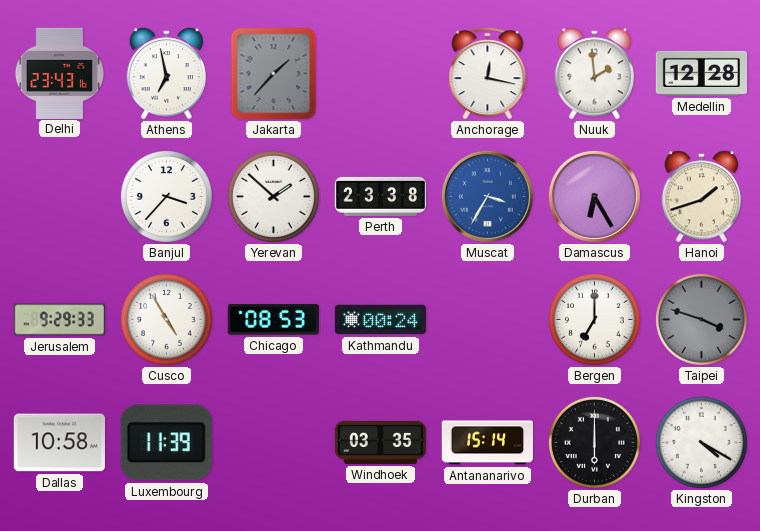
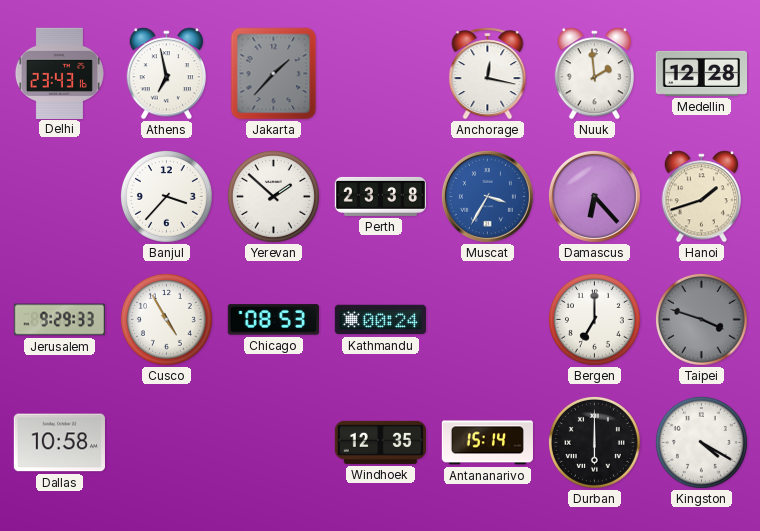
Damascus: 6:25 -> 6:23
Luxembourg: 11:39 -> none
Windhoek: 03:35 -> 12:35
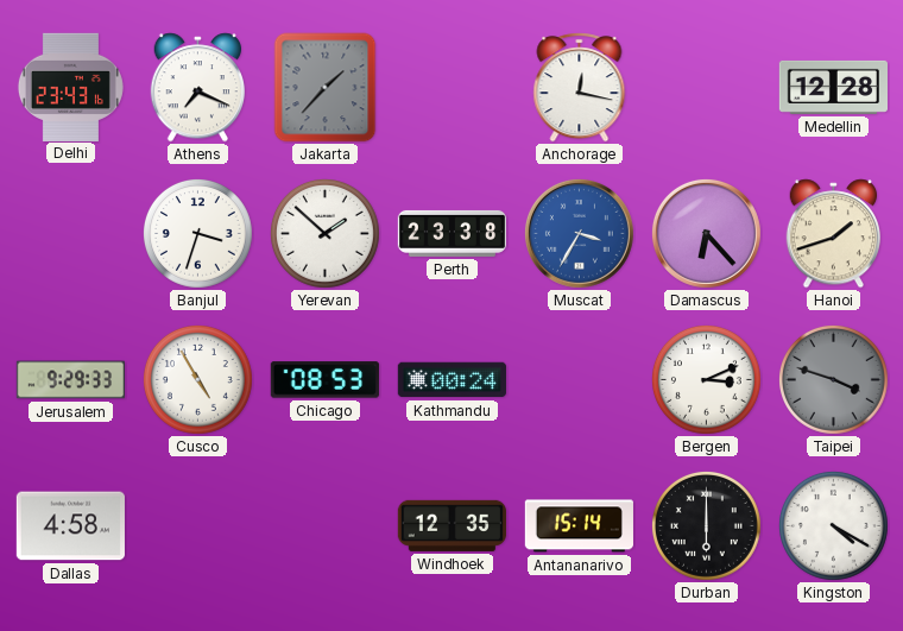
Athens: 6:58 -> 7:19
Nuuk: 1:59 -> none
Banjul: 3:37 -> 3:33
Bergen: 7:00 -> 3:11
Dallas: 10:58 -> 4:58
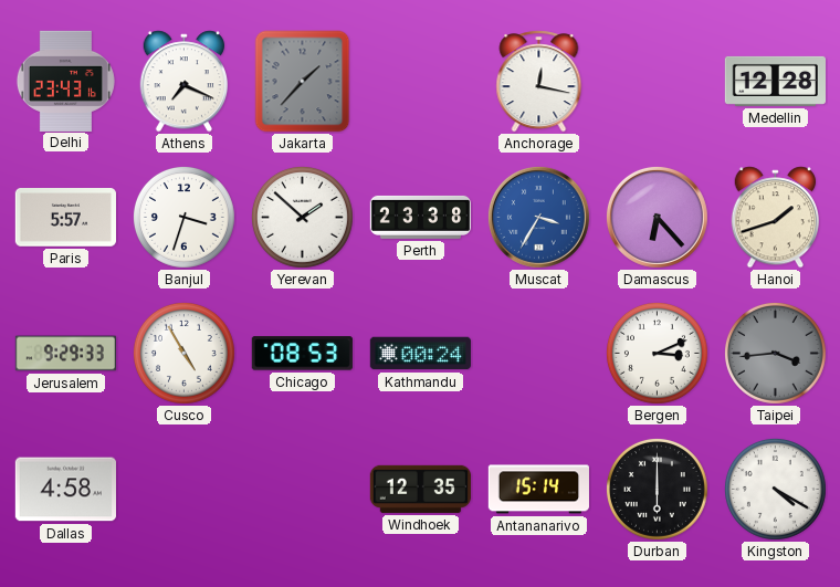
Paris: none -> 5:57
Taipei: 3:48 -> 3:44
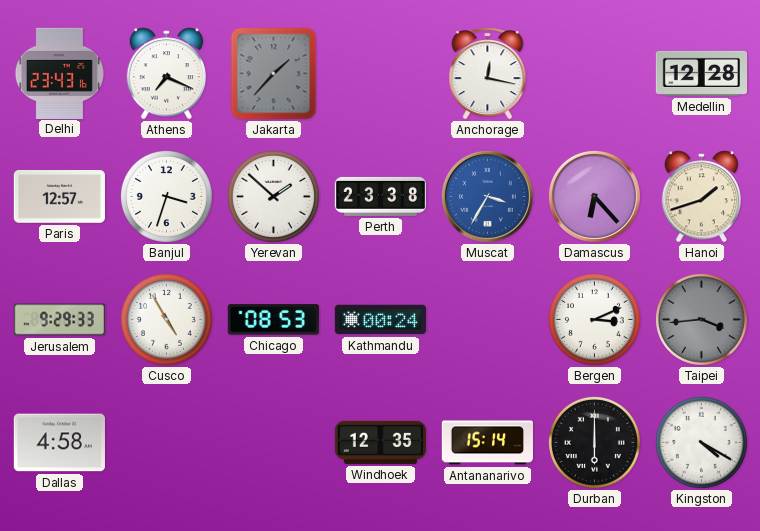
Paris: 5:57 -> 12:57
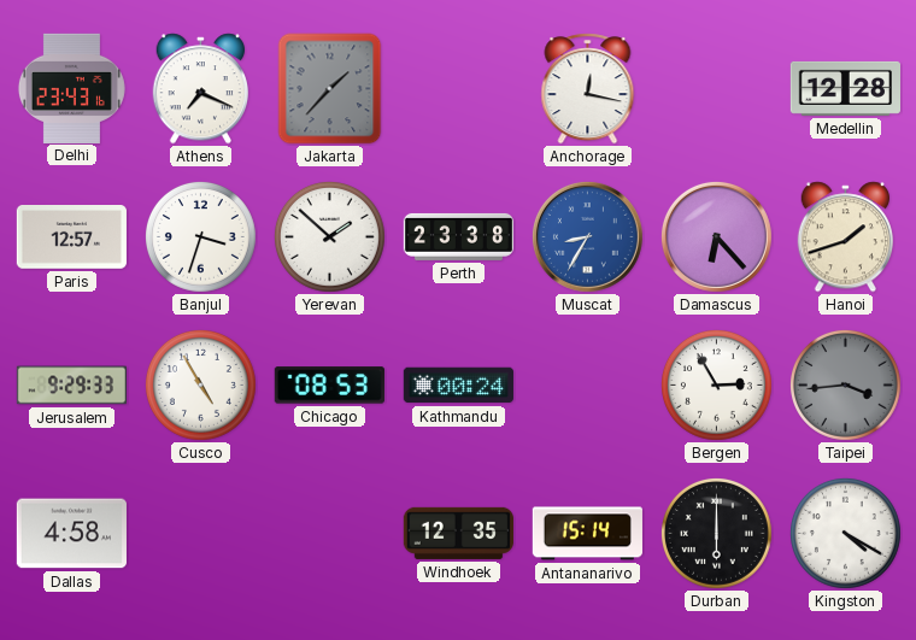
Muscat: 3:35 -> 8:35
Bergen: 3:11 -> 2:55
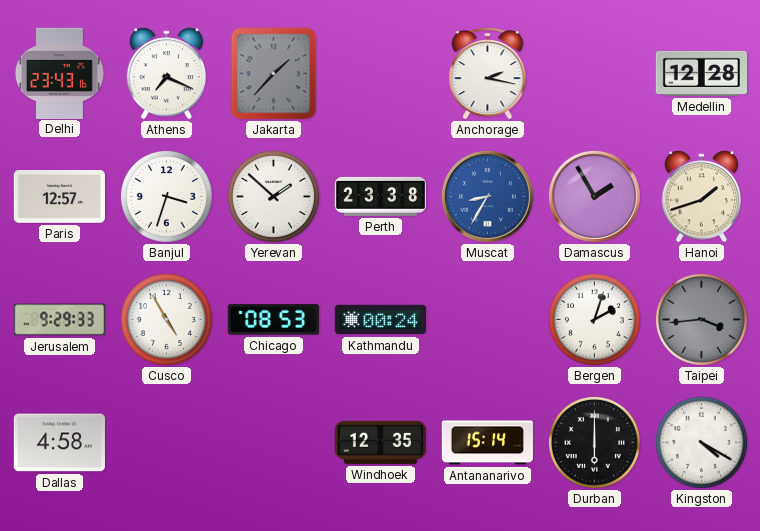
Anchorage: 12:17 -> 2:17
Damascus: 6:23 -> 1:55
Bergen: 2:55 -> 2:03
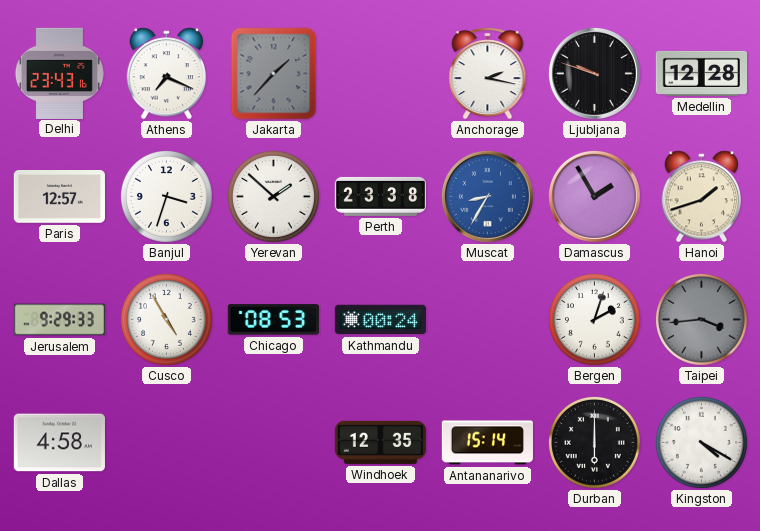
Ljubljana: none -> 9:48
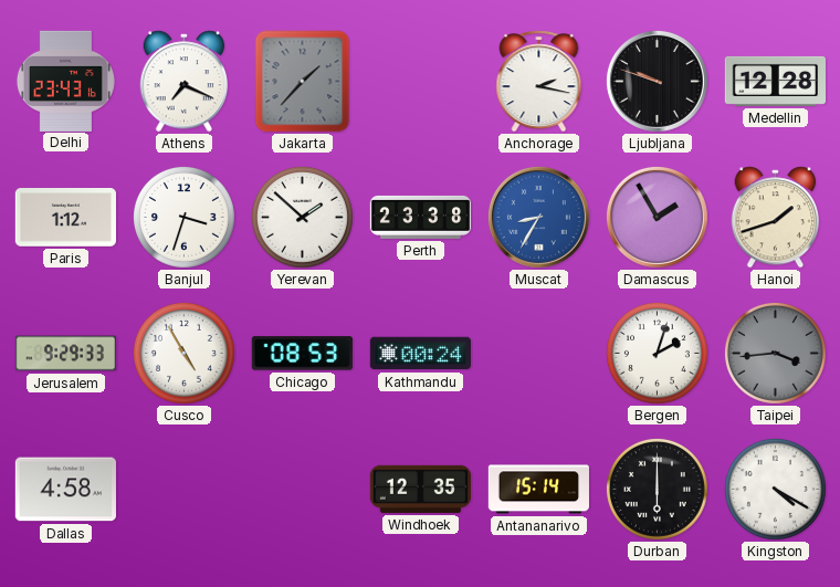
Paris: 12:57 -> 1:12
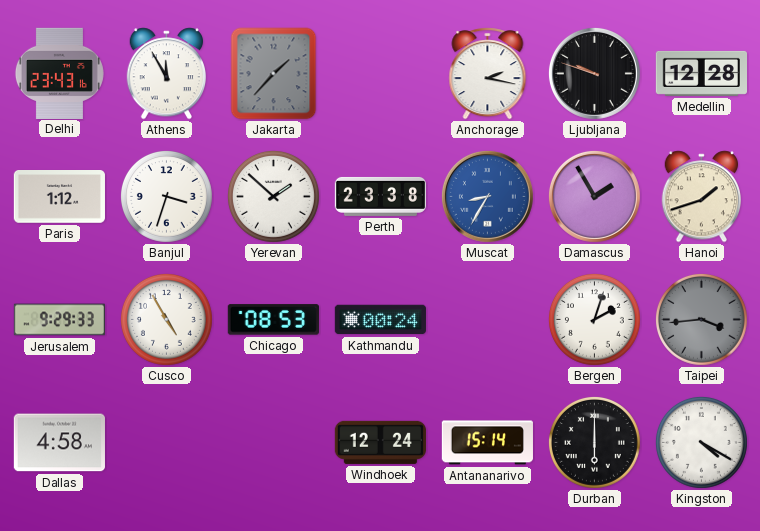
Athens: 7:19 -> 11:55
Windhoek: 12:35 -> 12:24
